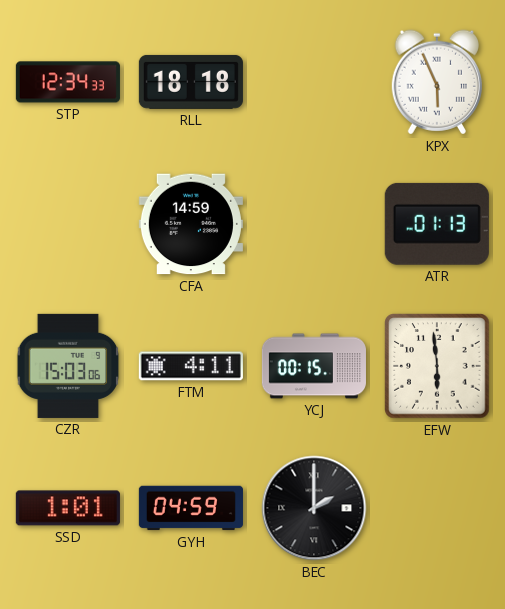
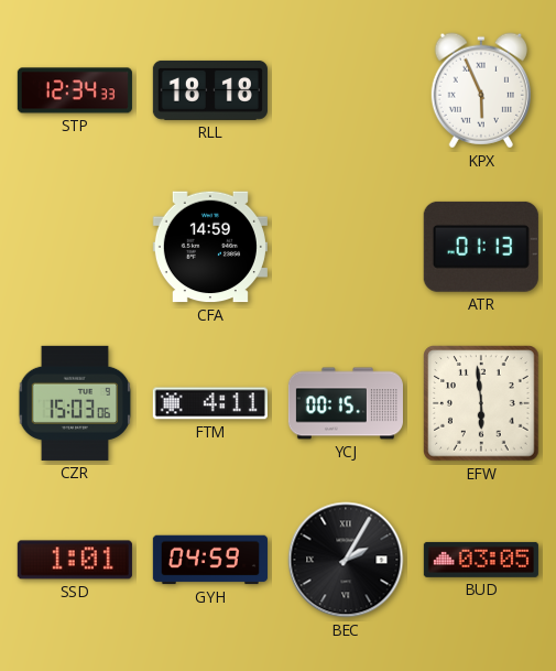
BEC: 2:00 -> 2:05
BUD: none -> 03:05
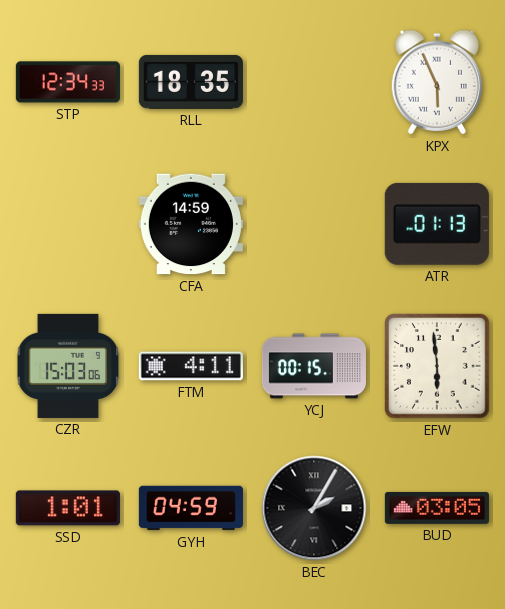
RLL: 18:18 -> 18:35
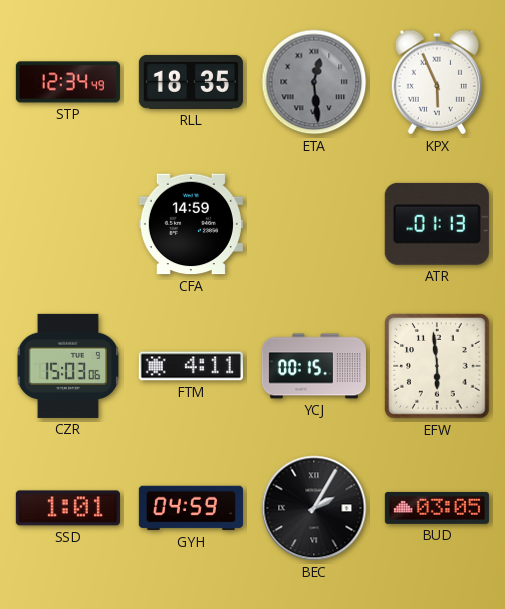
STP: 12:34:33 -> 12:34:49
ETA: none -> 12:29
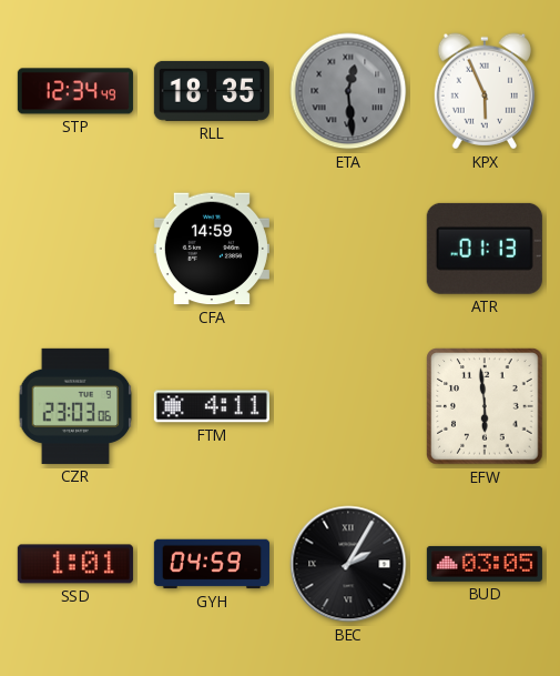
CZR: 15:03 -> 23:03
YCJ: 00:15 -> none
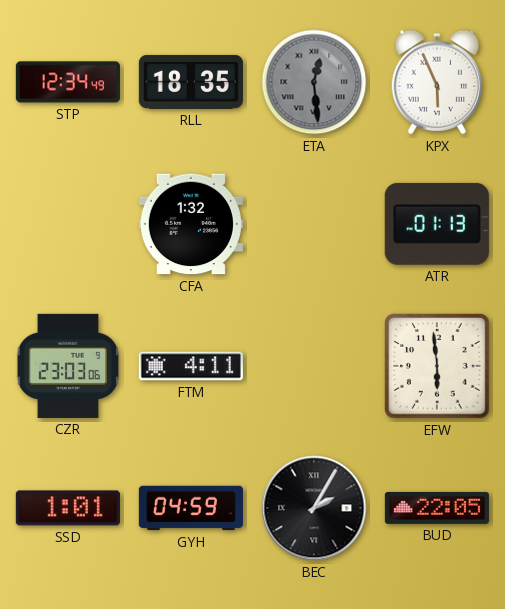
CFA: 14:59 -> 1:32
BUD: 03:05 -> 22:05
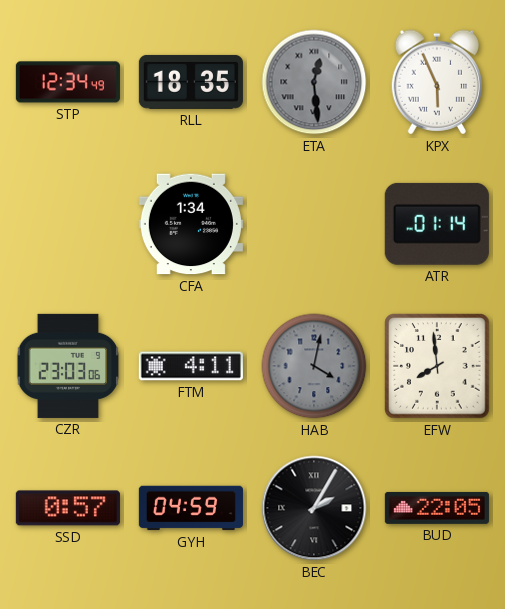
CFA: 1:32 -> 1:34
ATR: 01:13 -> 01:14
HAB: none -> 4:02
EFW: 5:59 -> 7:59
SSD: 1:01 -> 0:57
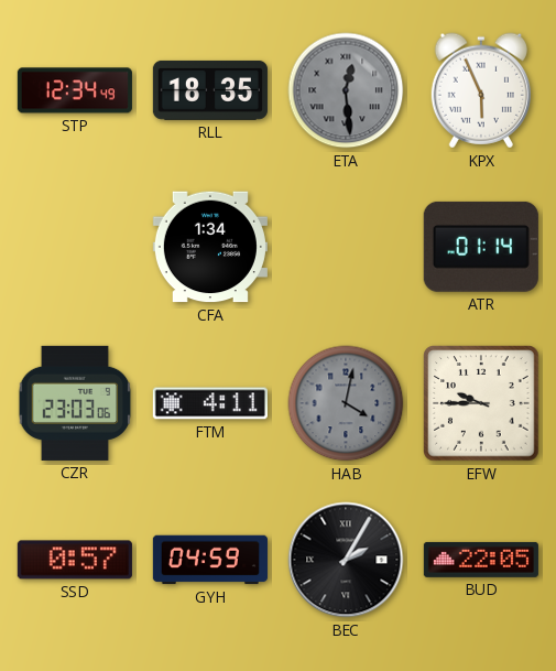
EFW: 7:59 -> 9:45
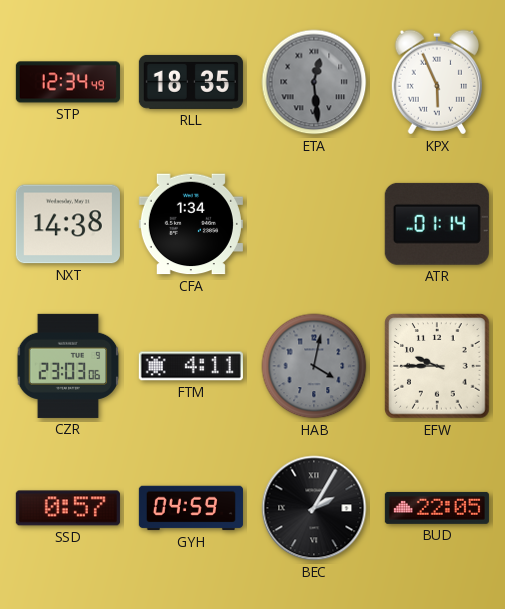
NXT: none -> 14:38
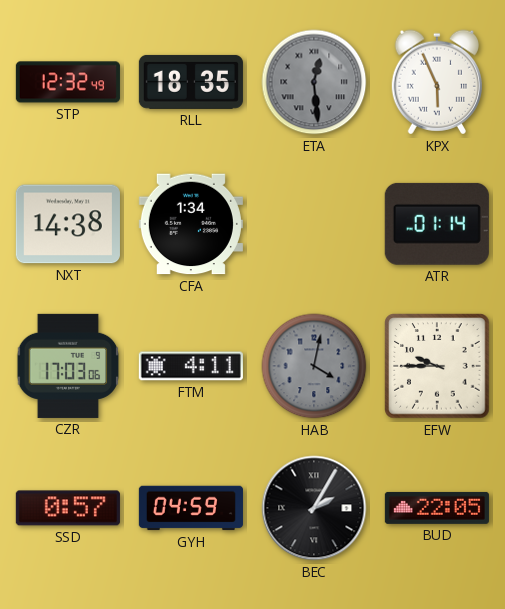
STP: 12:34 -> 12:32
CZR: 23:03 -> 17:03
